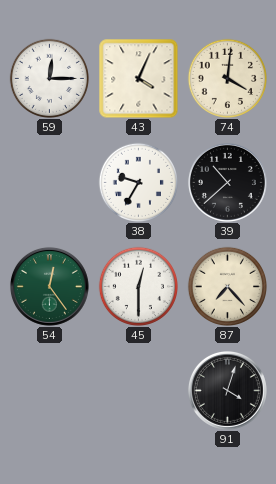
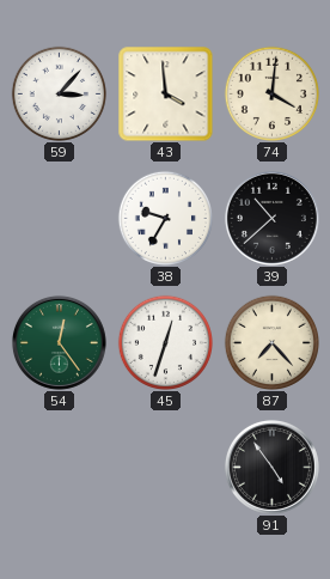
59: 12:15 -> 3:07
43: 4:04 -> 3:59
45: 12:30 -> 12:33
91: 4:03 -> 4:54
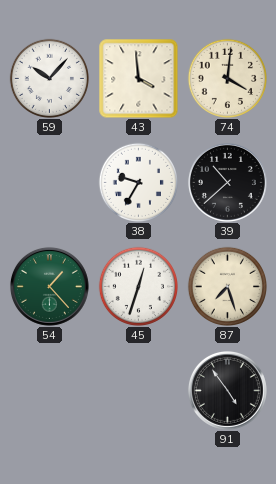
59: 3:07 -> 10:07
54: 12:24 -> 1:23
87: 7:23 -> 7:27
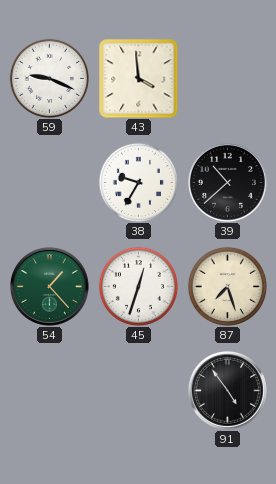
59: 10:07 -> 9:19
74: 4:01 -> none
